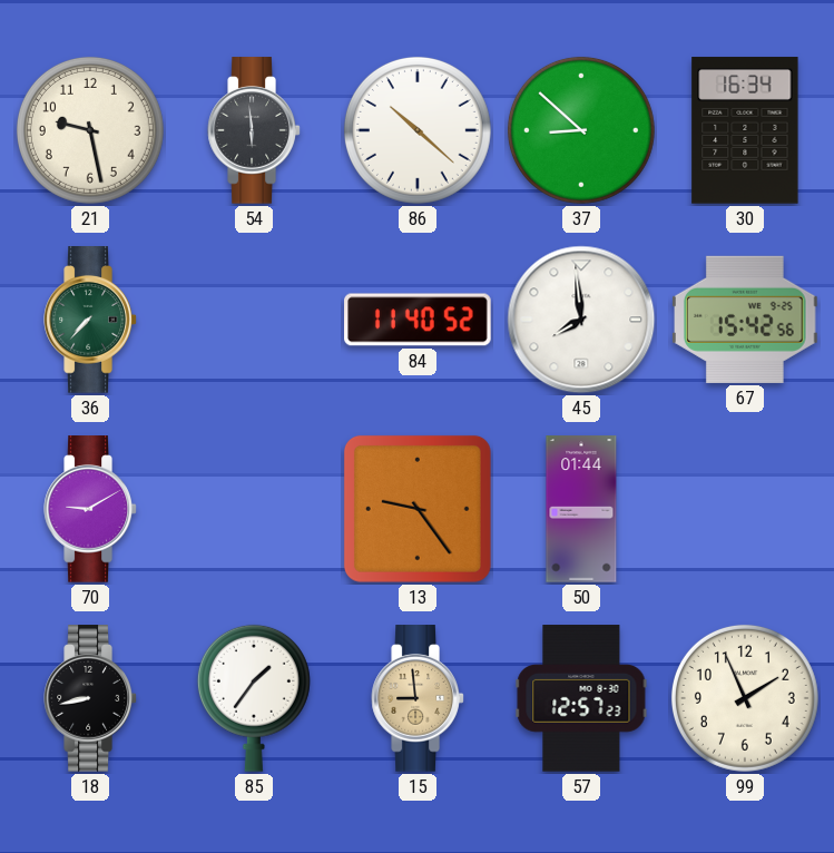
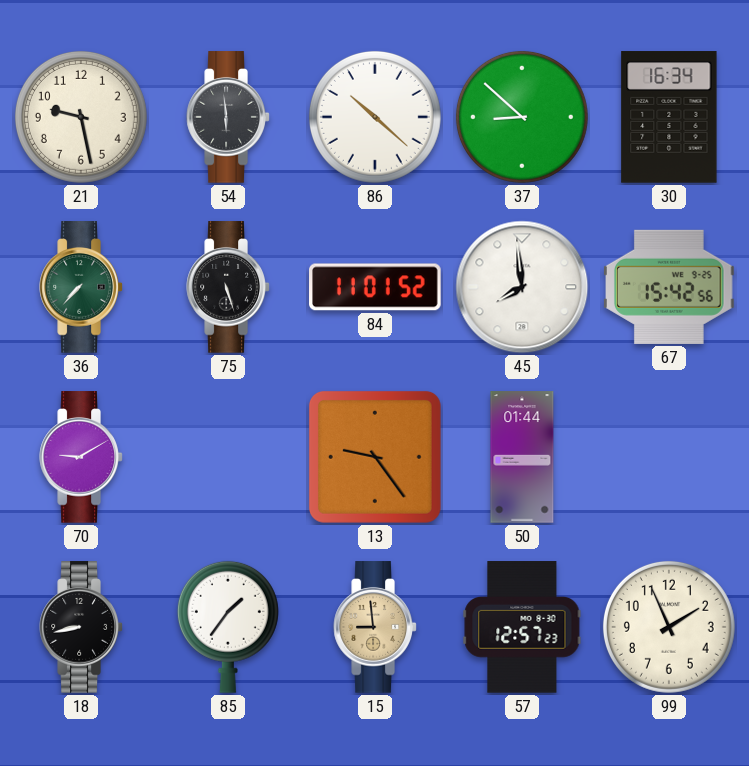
75: none -> 5:27
84: 11:40 -> 11:01
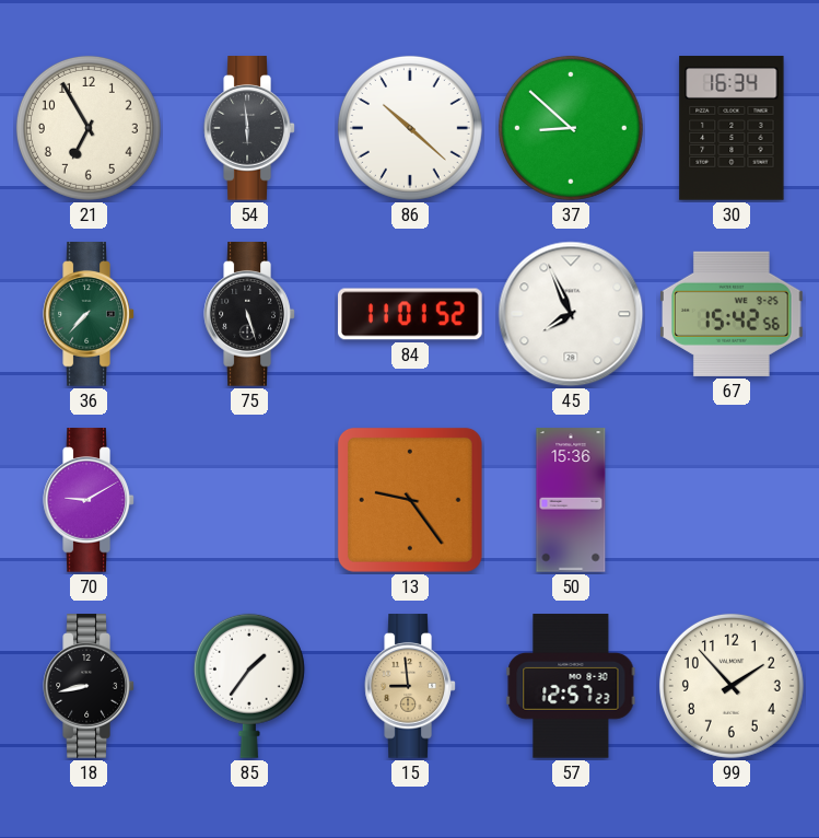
21: 9:28 -> 6:55
45: 7:59 -> 7:56
50: 01:44 -> 15:36
99: 1:56 -> 1:53
